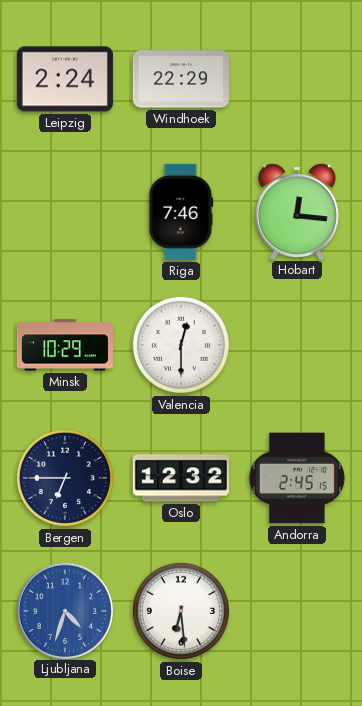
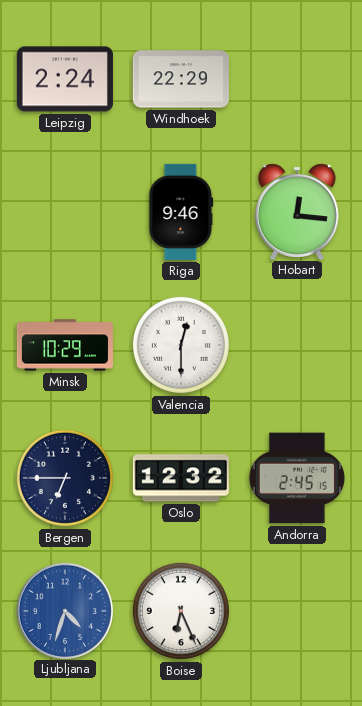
Riga: 7:46 -> 9:46
Boise: 6:29 -> 6:26
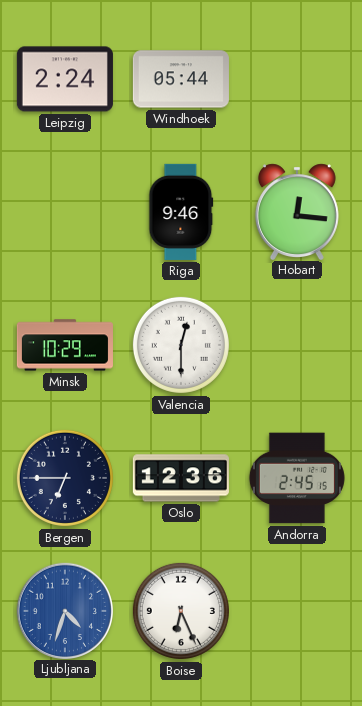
Windhoek: 22:29 -> 05:44
Oslo: 12:32 -> 12:36
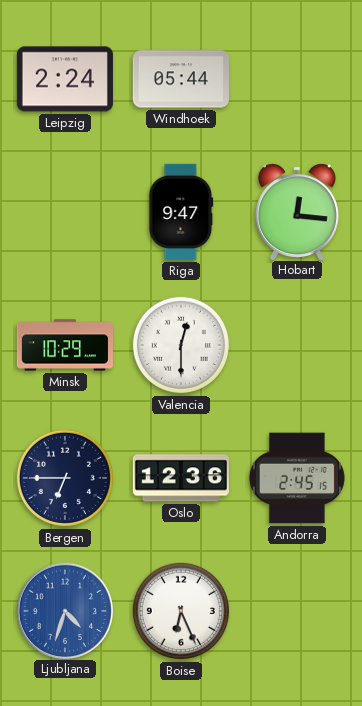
Riga: 9:46 -> 9:47
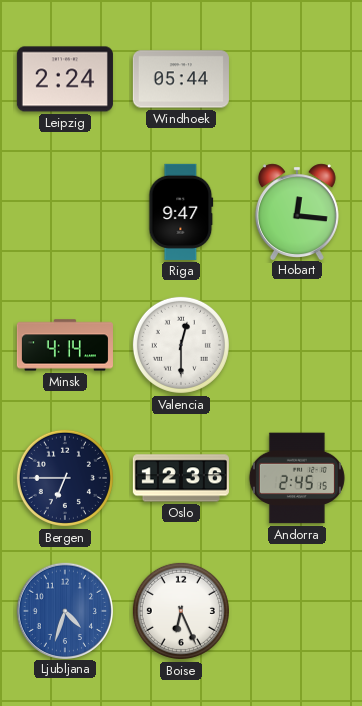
Minsk: 10:29 -> 4:14
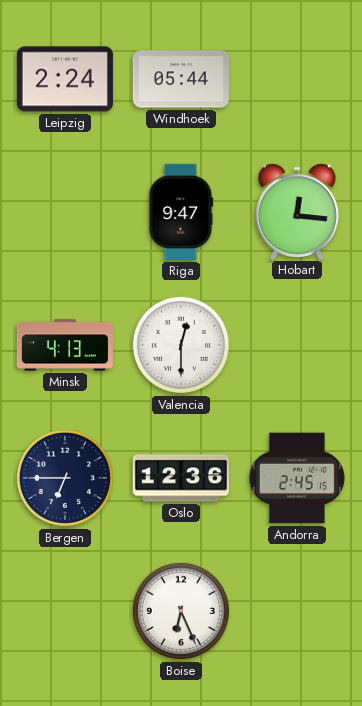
Minsk: 4:14 -> 4:13
Ljubljana: 4:33 -> none
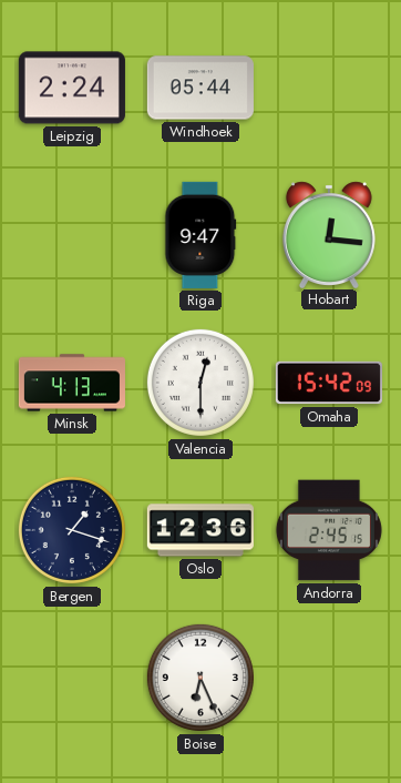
Omaha: none -> 15:42
Bergen: 6:45 -> 1:18
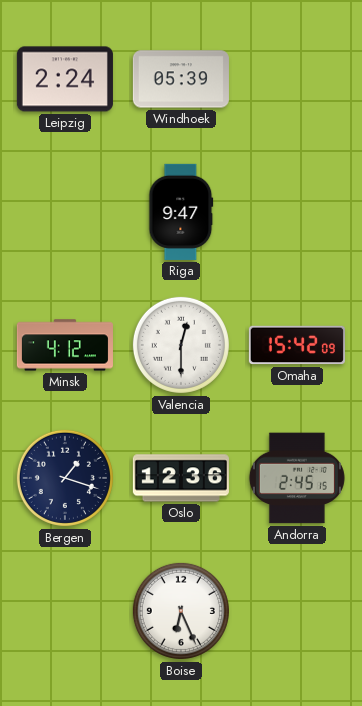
Windhoek: 05:44 -> 05:39
Hobart: 12:16 -> none
Minsk: 4:13 -> 4:12
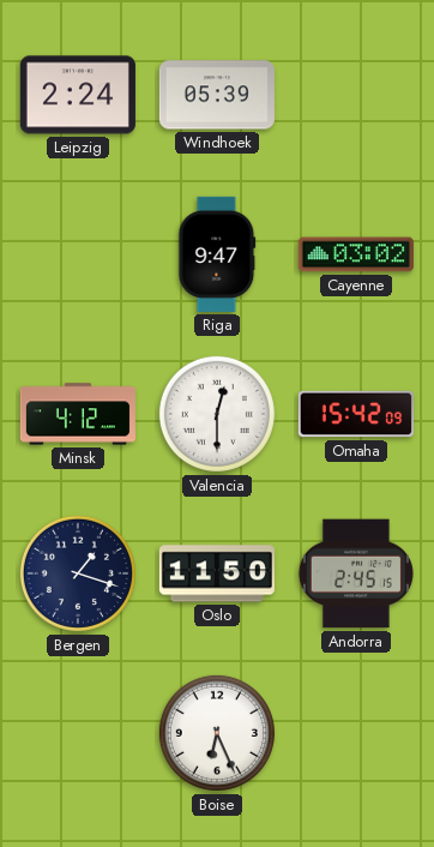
Cayenne: none -> 03:02
Oslo: 12:36 -> 11:50
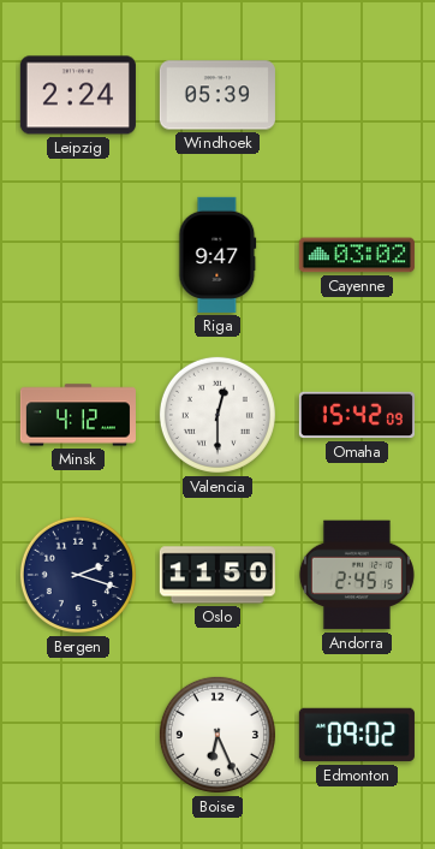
Bergen: 1:18 -> 2:18
Edmonton: none -> 09:02
